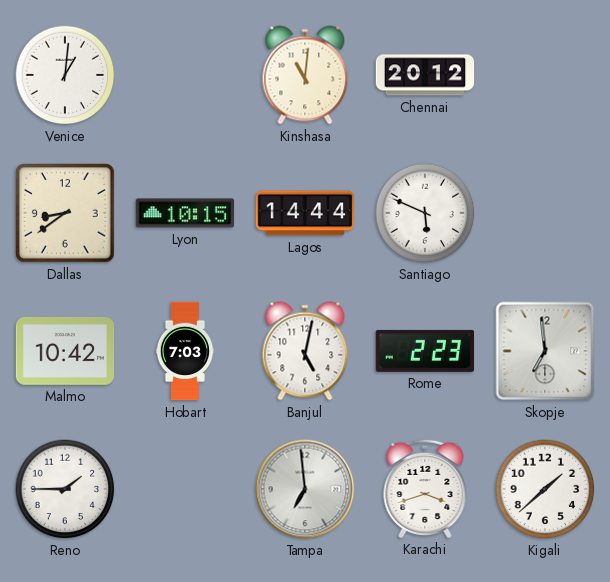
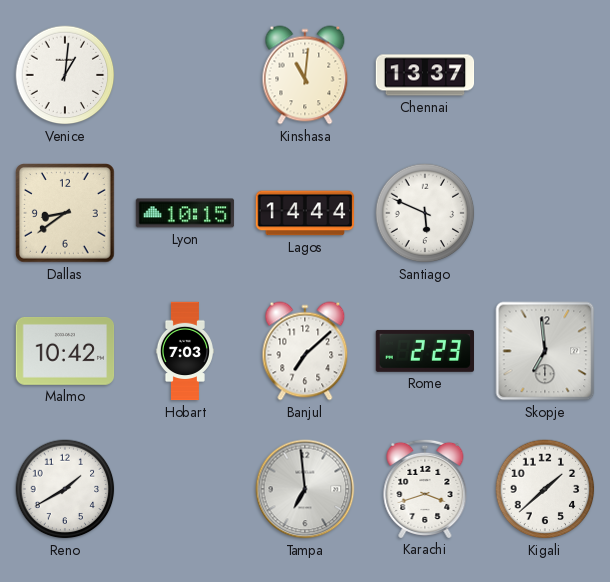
Chennai: 20:12 -> 13:37
Banjul: 5:02 -> 7:08
Reno: 1:45 -> 1:40
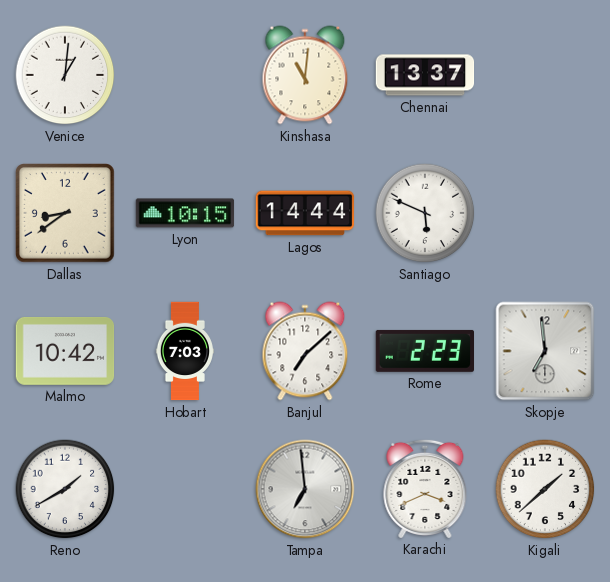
Karachi: 3:42 -> 3:41
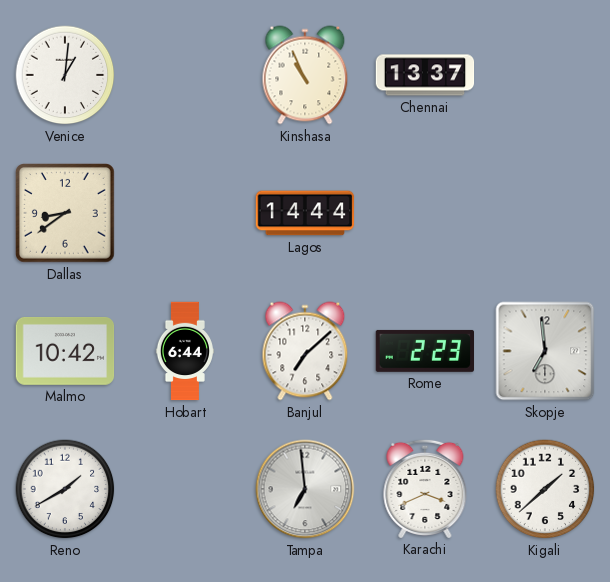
Kinshasa: 11:01 -> 10:56
Lyon: 10:15 -> none
Santiago: 5:49 -> none
Hobart: 7:03 -> 6:44
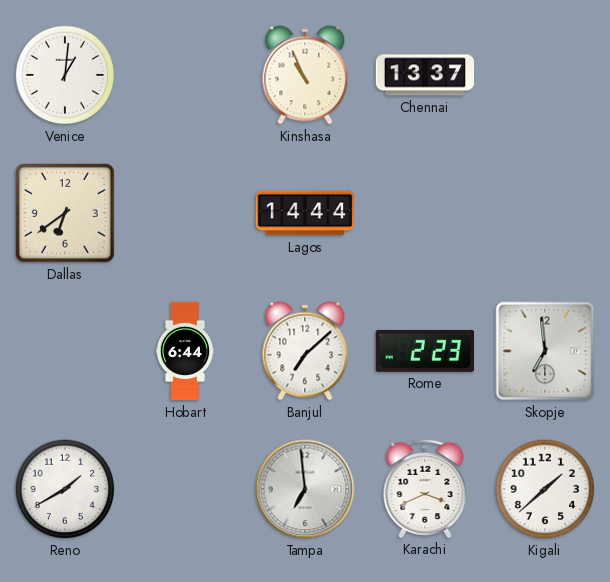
Dallas: 8:39 -> 6:39
Malmo: 10:42 -> none
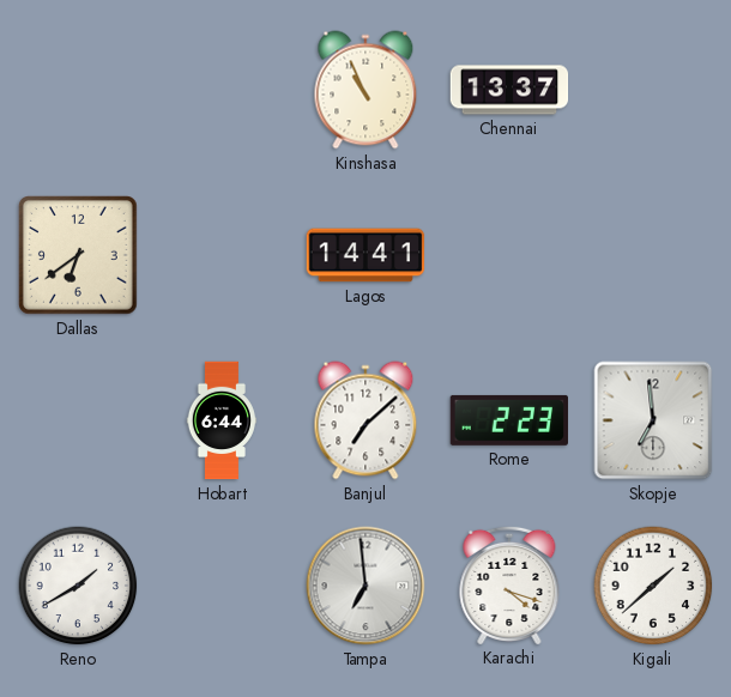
Venice: 1:01 -> none
Lagos: 14:44 -> 14:41
Karachi: 3:41 -> 4:18
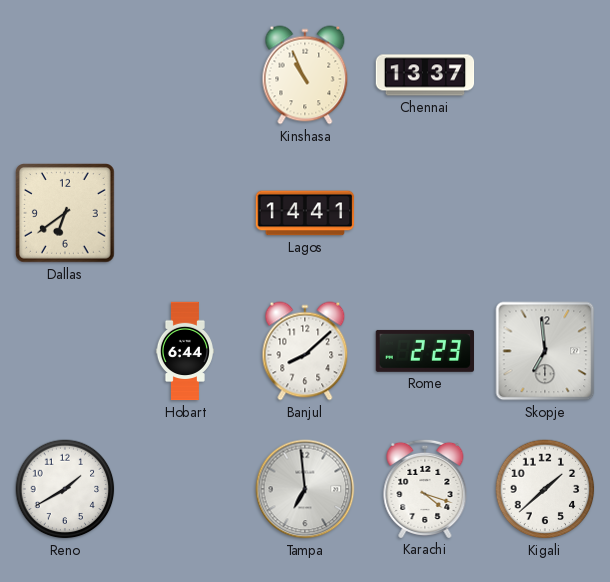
Banjul: 7:08 -> 8:08
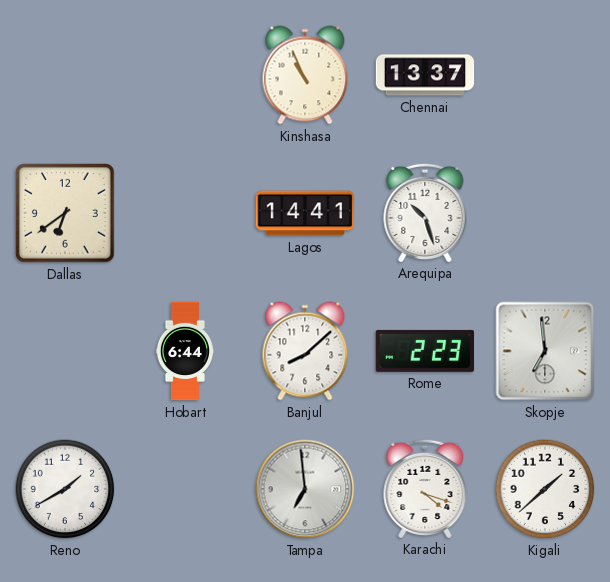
Arequipa: none -> 10:27
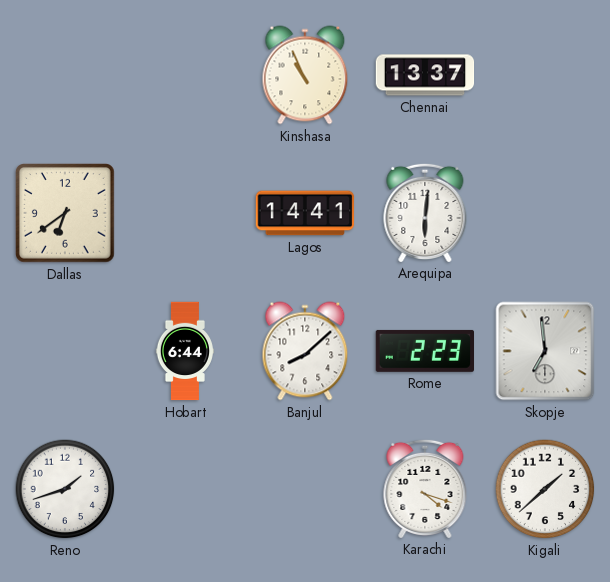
Arequipa: 10:27 -> 6:01
Reno: 1:40 -> 1:42
Tampa: 6:59 -> none
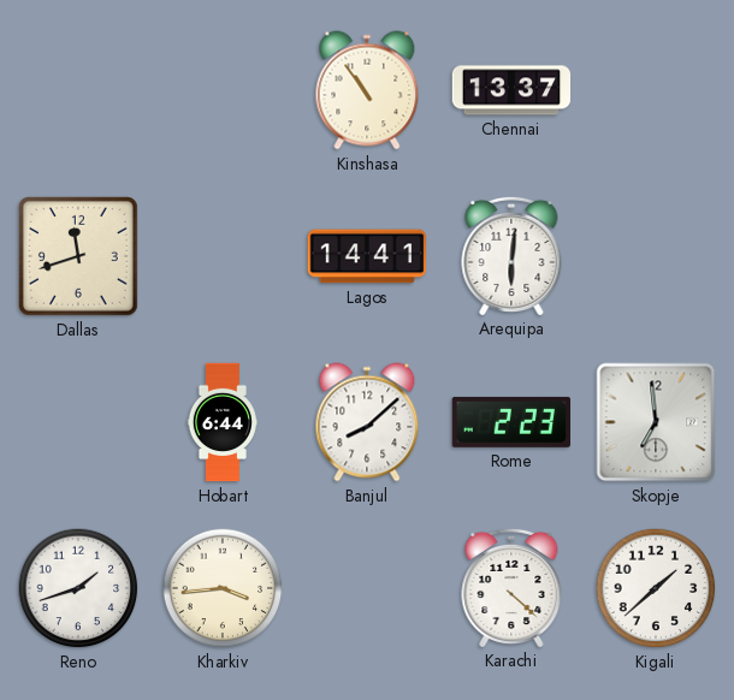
Kinshasa: 10:56 -> 10:54
Dallas: 6:39 -> 11:42
Kharkiv: none -> 3:44
Karachi: 4:18 -> 4:22
